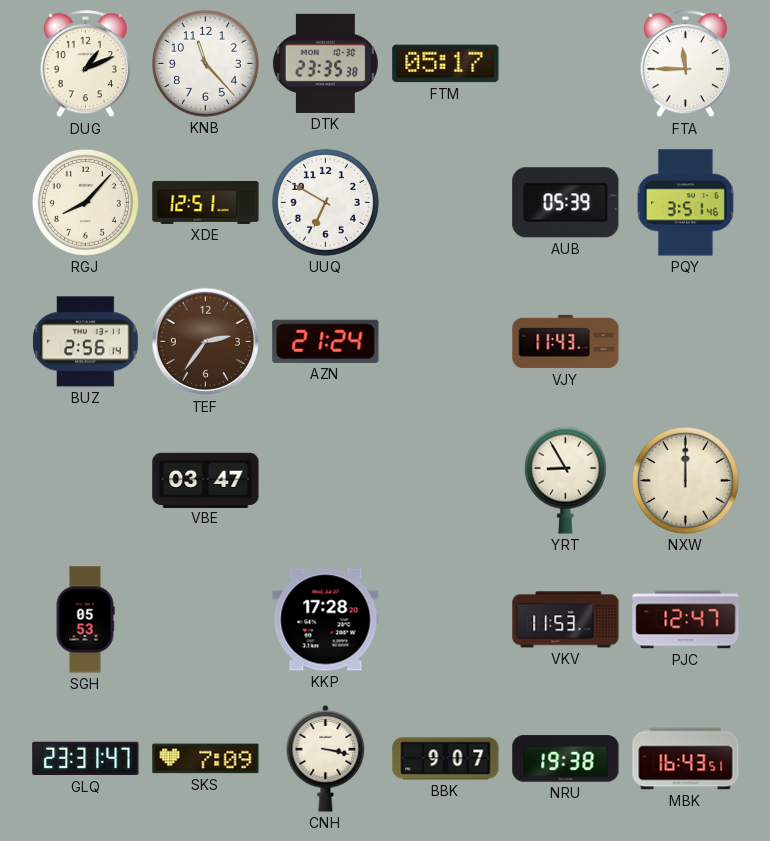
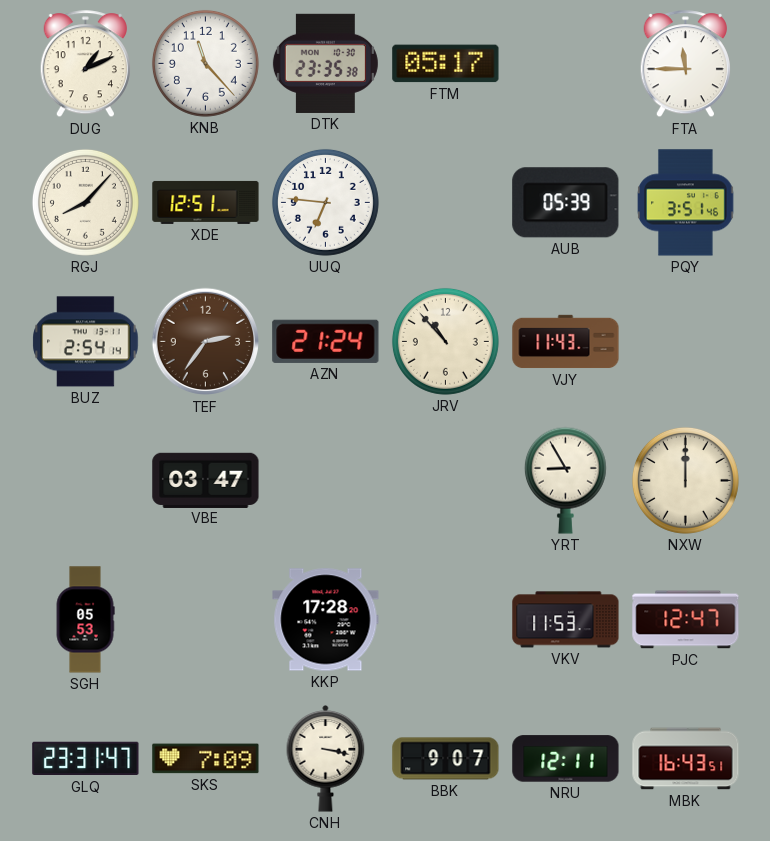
UUQ: 6:50 -> 6:46
BUZ: 2:56 -> 2:54
JRV: none -> 10:53
NRU: 19:38 -> 12:11
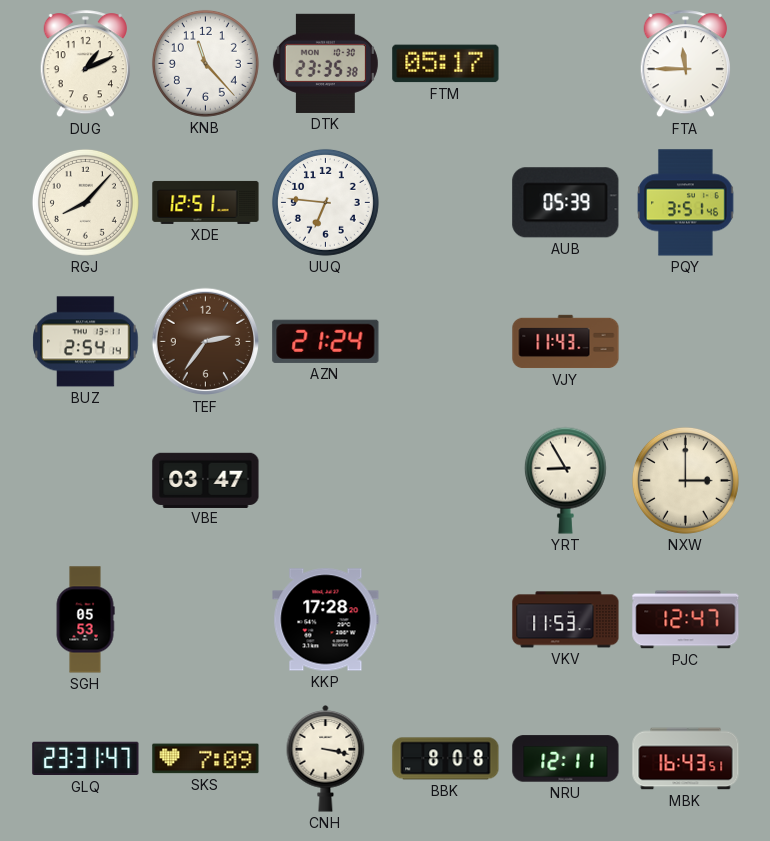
JRV: 10:53 -> none
NXW: 12:00 -> 3:00
BBK: 9:07 -> 8:08
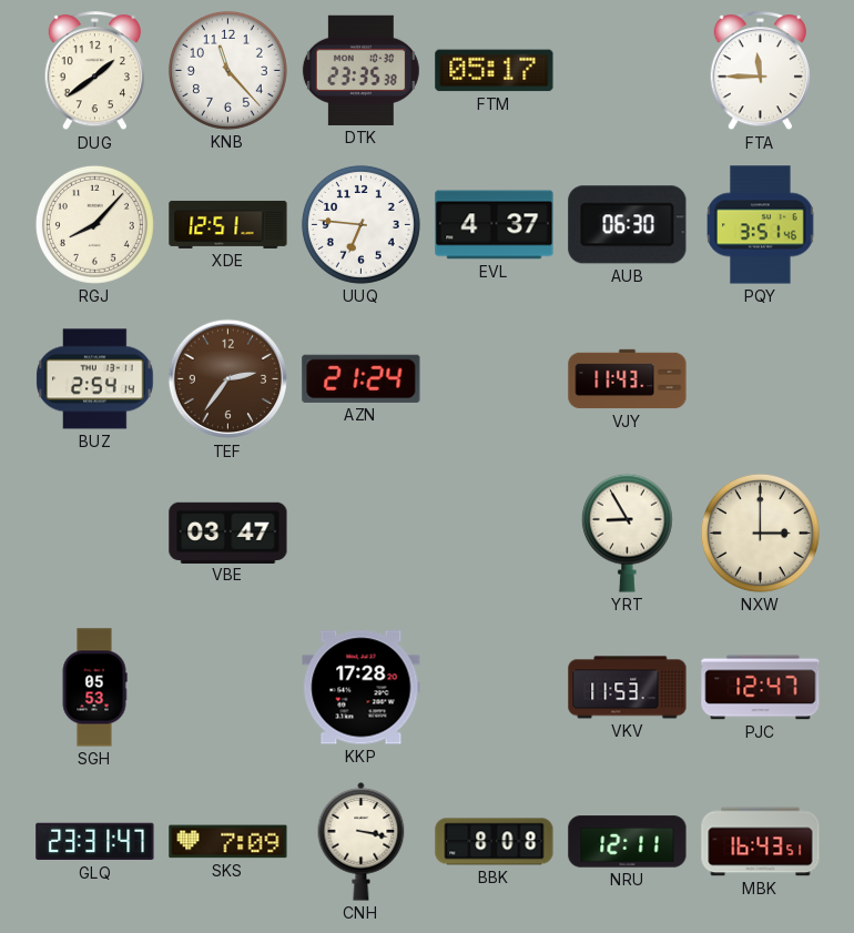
DUG: 1:11 -> 1:39
EVL: none -> 4:37
AUB: 05:39 -> 06:30
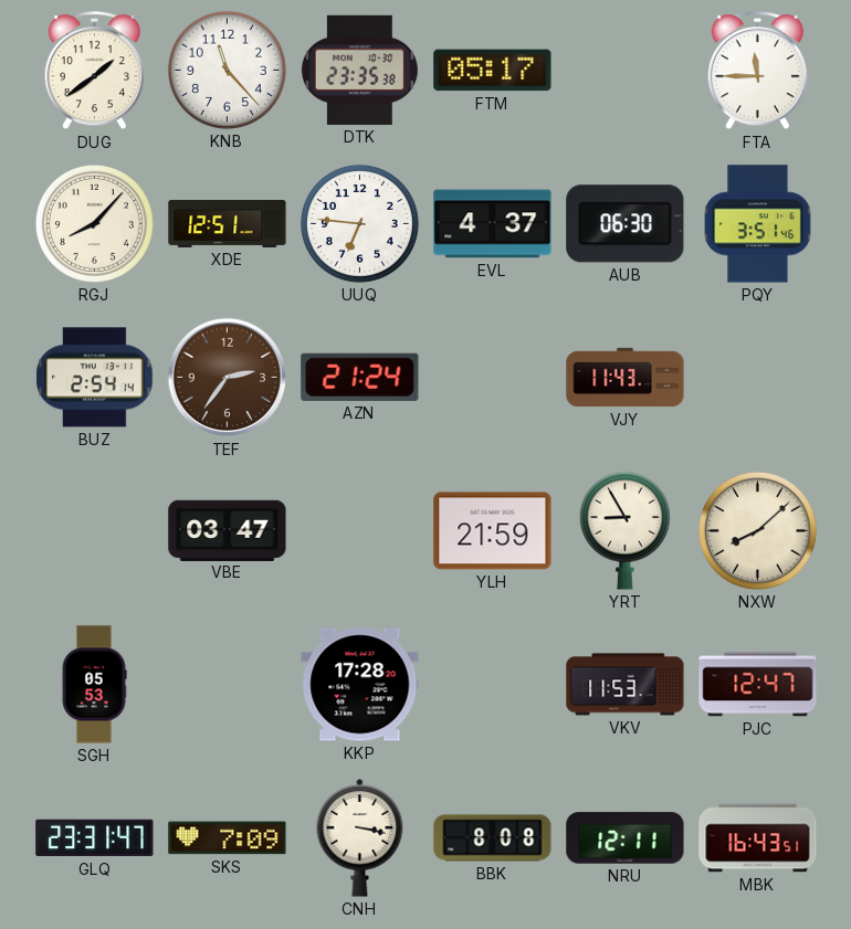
YLH: none -> 21:59
NXW: 3:00 -> 8:08
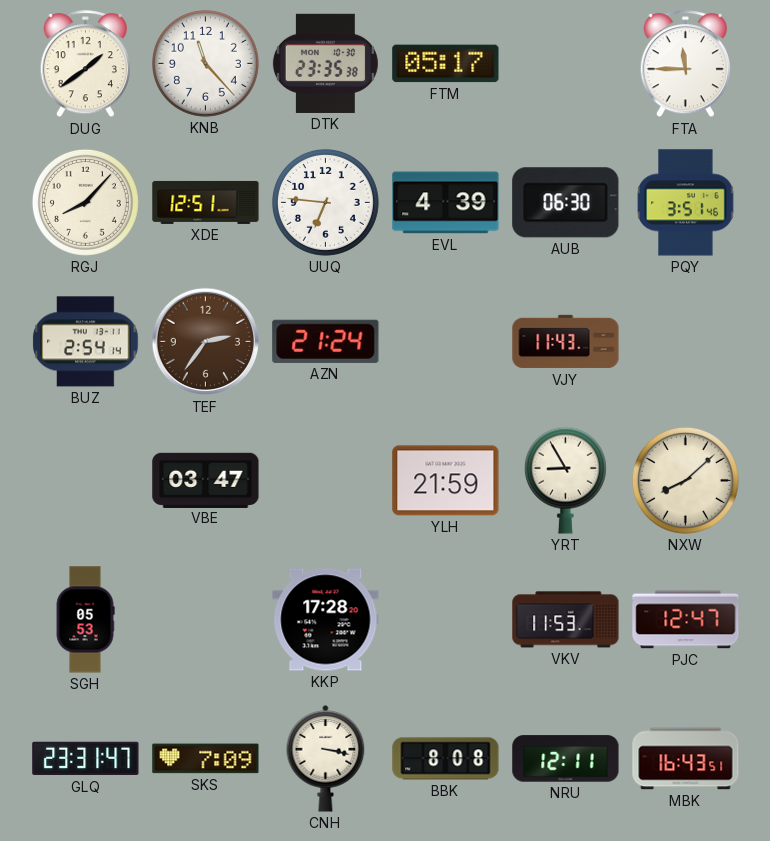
EVL: 4:37 -> 4:39
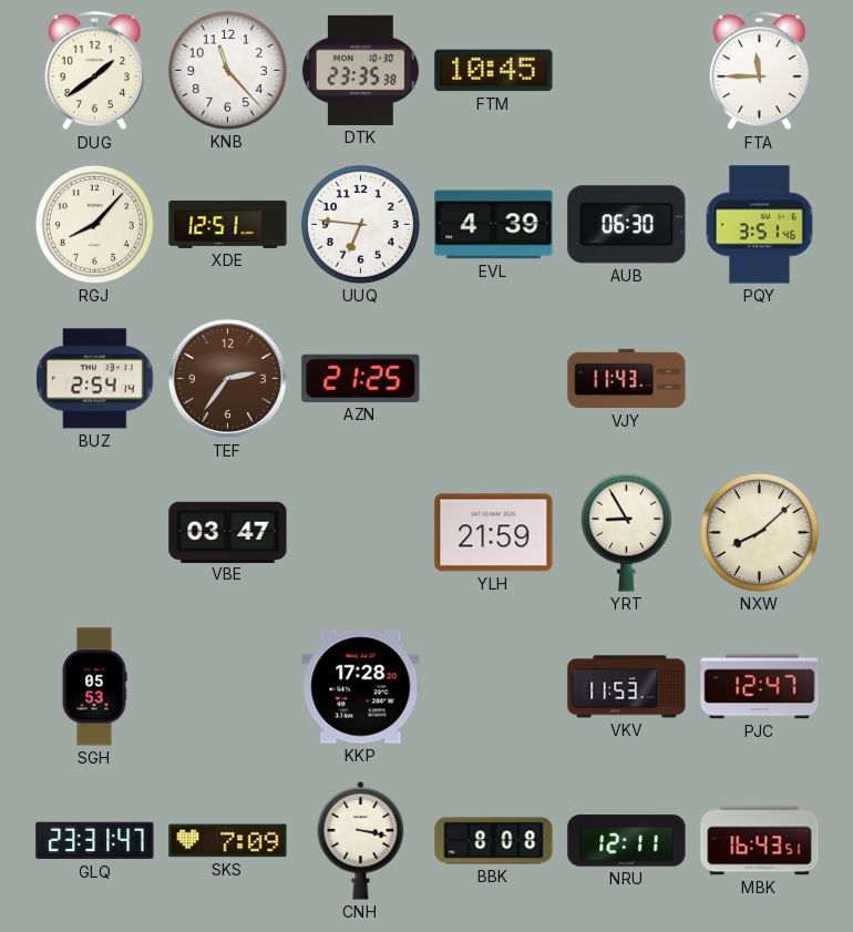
FTM: 05:17 -> 10:45
AZN: 21:24 -> 21:25
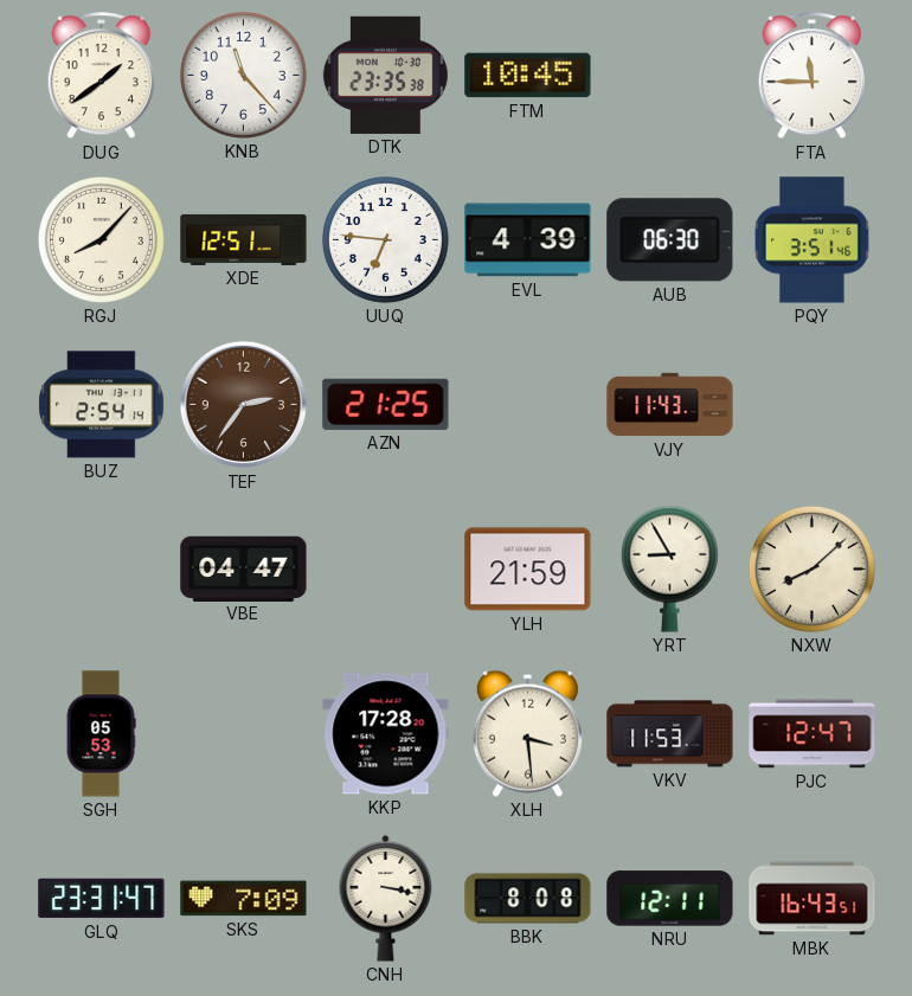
VBE: 03:47 -> 04:47
XLH: none -> 3:29
